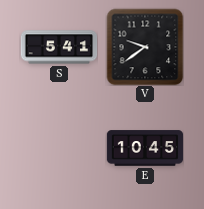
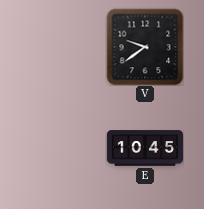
S: 5:41 -> none
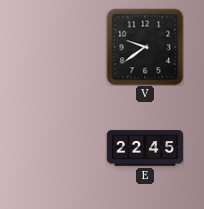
E: 10:45 -> 22:45
